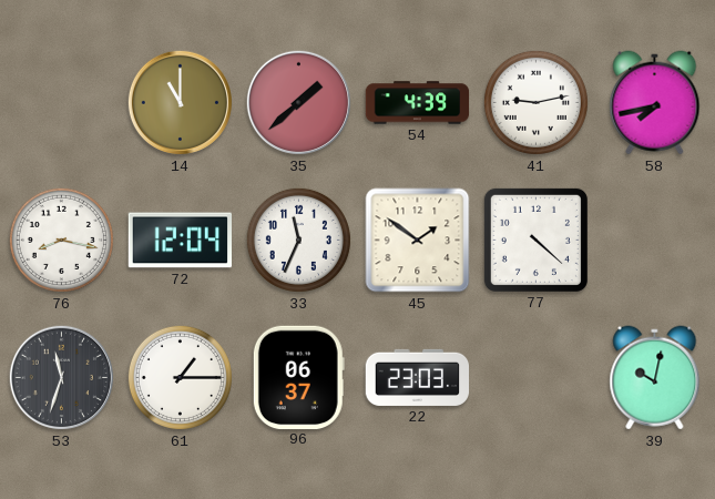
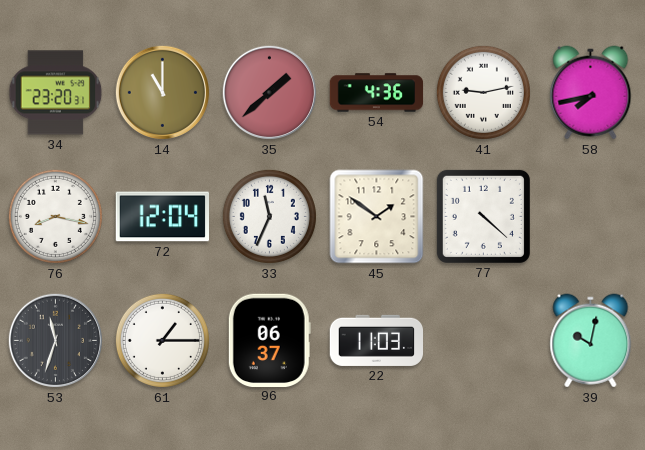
34: none -> 23:20
54: 4:39 -> 4:36
22: 23:03 -> 11:03
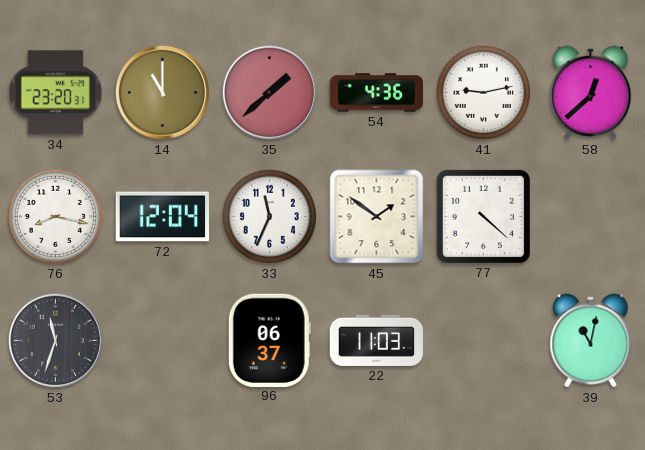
58: 7:43 -> 12:38
61: 1:15 -> none
39: 10:02 -> 11:02
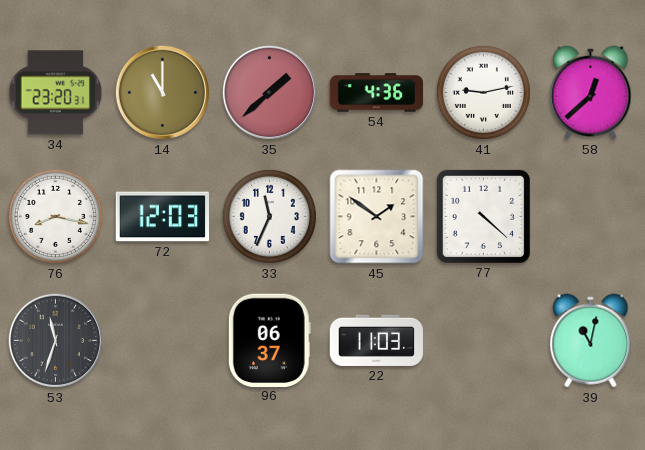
72: 12:04 -> 12:03
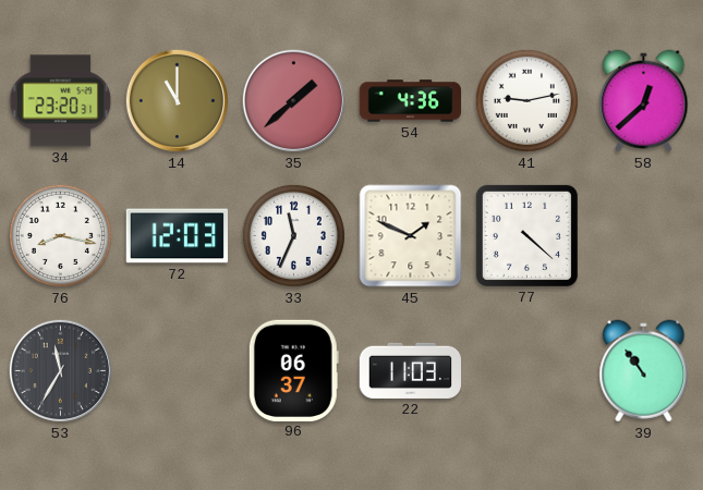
45: 1:51 -> 1:49
53: 11:33 -> 11:35
39: 11:02 -> 10:54
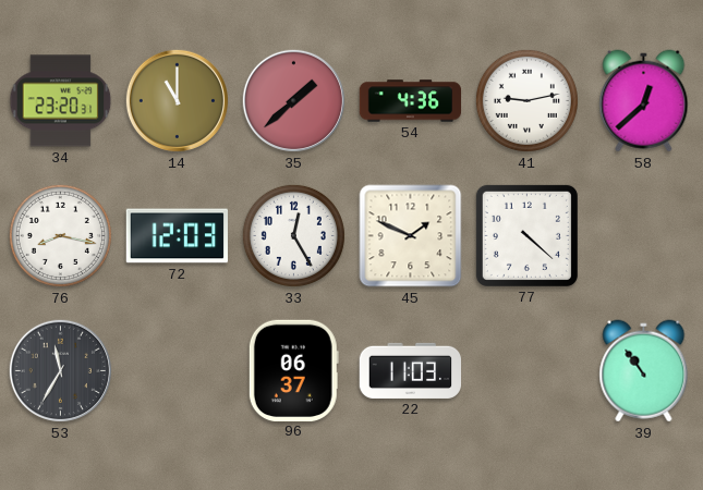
33: 11:34 -> 12:25
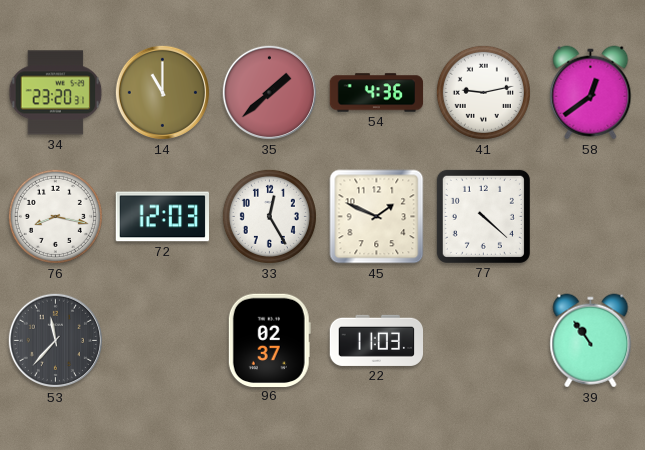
58: 12:38 -> 12:39
53: 11:35 -> 11:37
96: 06:37 -> 02:37
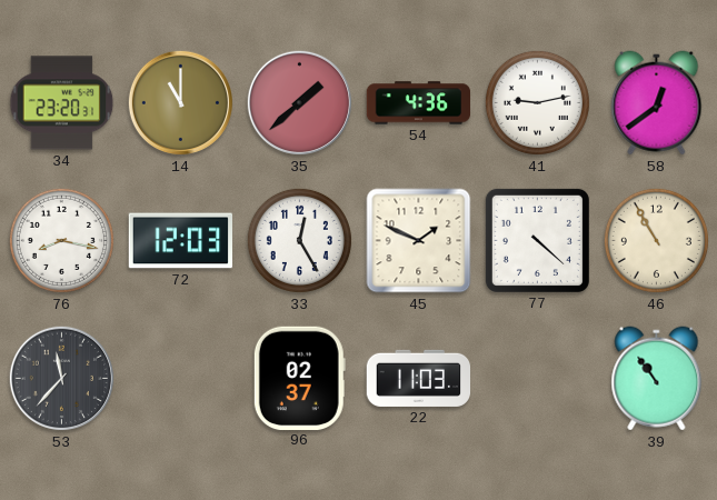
46: none -> 10:55
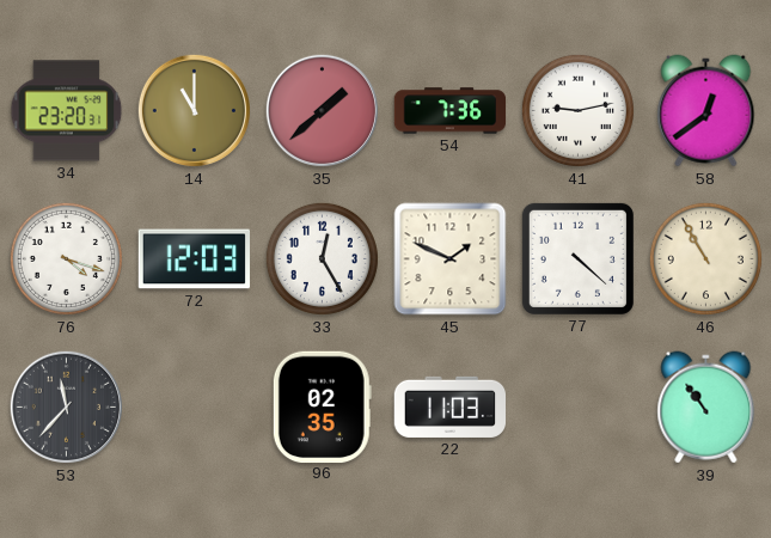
54: 4:36 -> 7:36
76: 8:17 -> 4:18
96: 02:37 -> 02:35
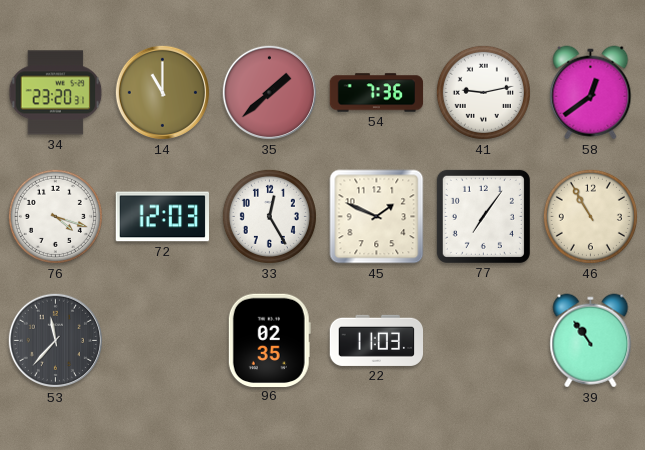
77: 4:22 -> 7:06
